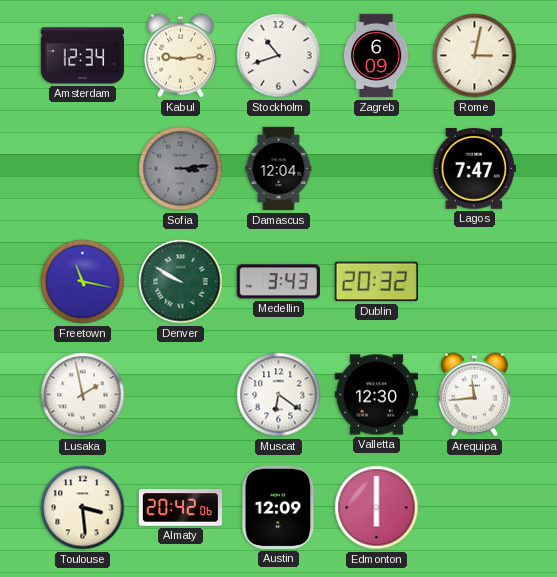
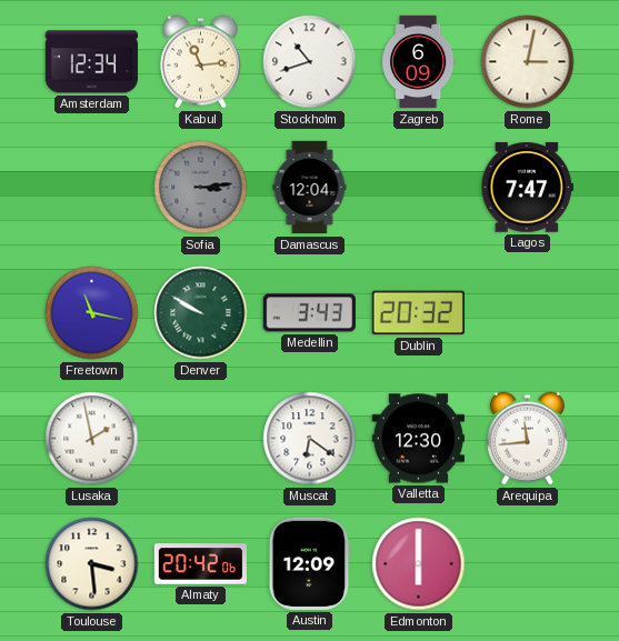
Kabul: 9:14 -> 11:14
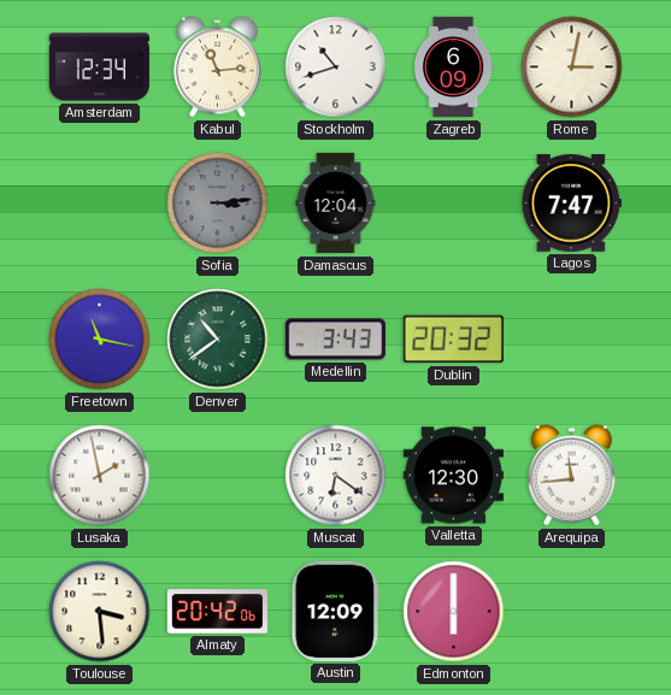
Denver: 9:50 -> 10:39
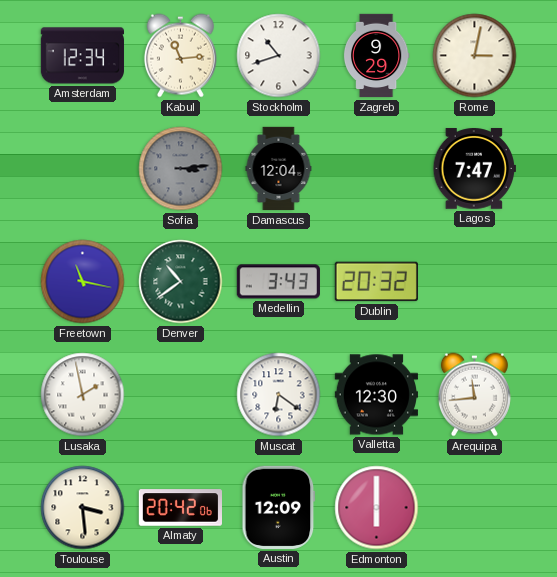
Zagreb: 6:09 -> 9:29
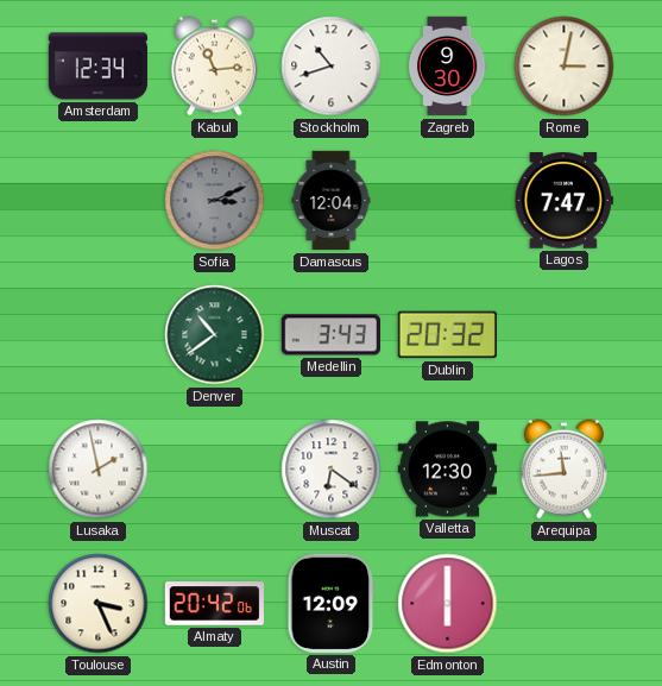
Zagreb: 9:29 -> 9:30
Sofia: 3:14 -> 3:11
Freetown: 11:17 -> none
Toulouse: 3:29 -> 3:26
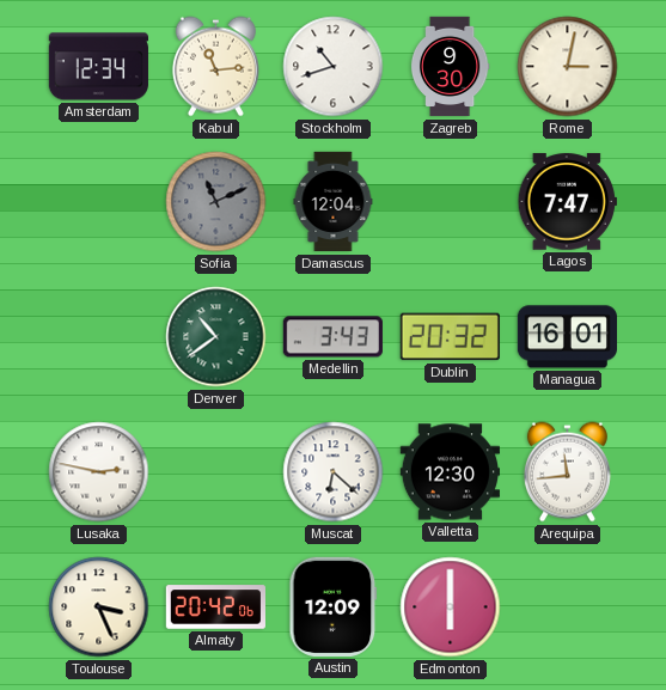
Sofia: 3:11 -> 11:11
Managua: none -> 16:01
Lusaka: 1:58 -> 2:47
Muscat: 6:21 -> 6:22
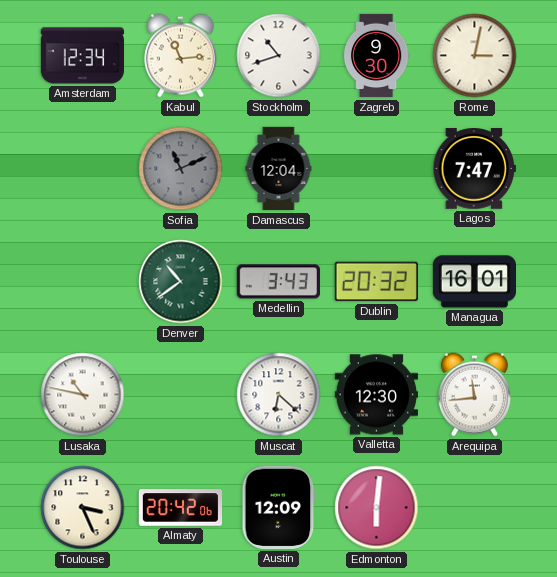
Lusaka: 2:47 -> 10:47
Edmonton: 6:00 -> 6:01
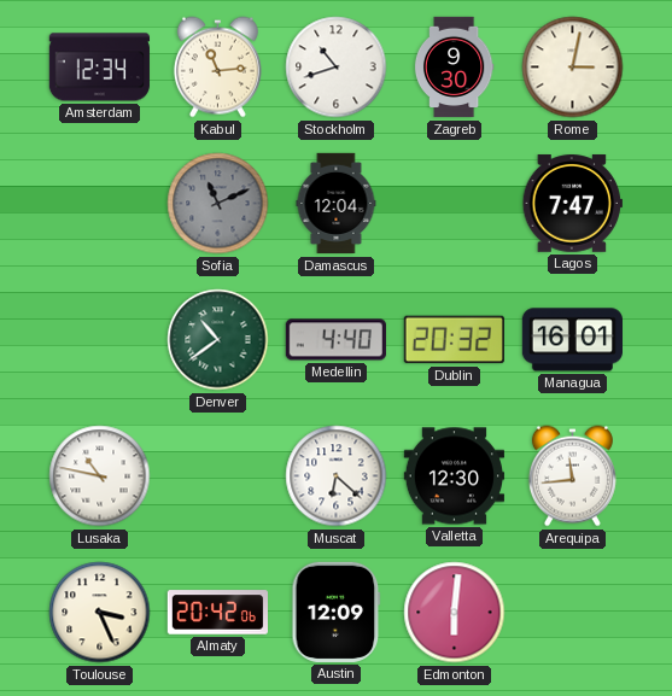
Medellin: 3:43 -> 4:40
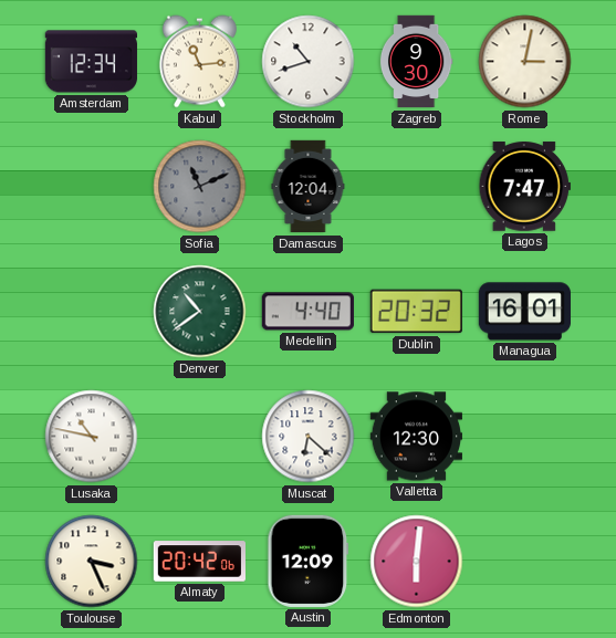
Arequipa: 11:44 -> none
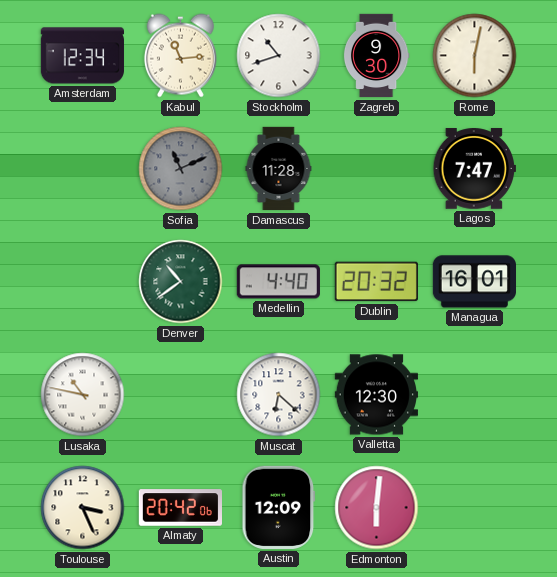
Rome: 3:02 -> 6:02
Damascus: 12:04 -> 11:28
